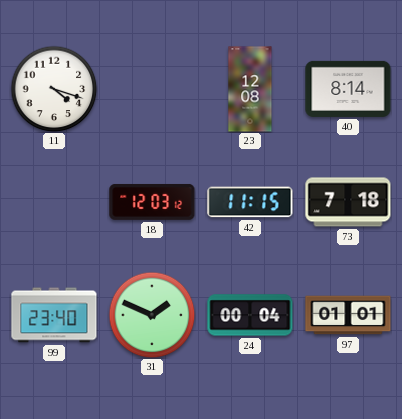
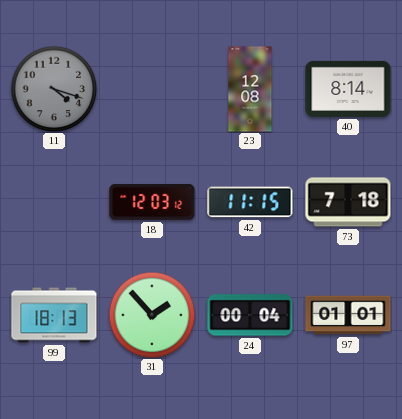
11 dial: white -> grey
99: 23:40 -> 18:13
31: 1:49 -> 1:53
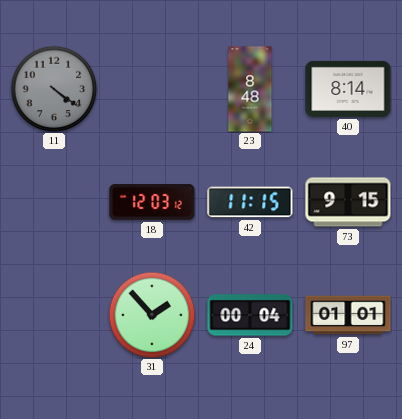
11: 4:18 -> 4:21
23: 12:08 -> 8:48
73: 7:18 -> 9:15
99: 18:13 -> none
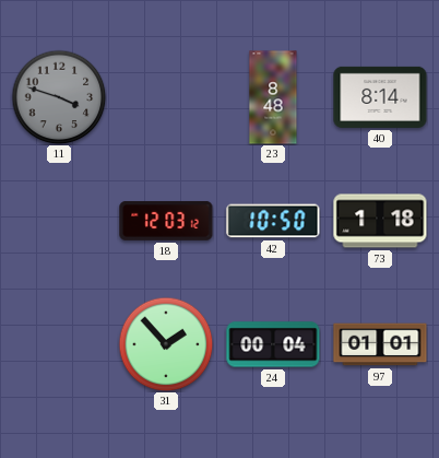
11: 4:21 -> 3:48
42: 11:15 -> 10:50
73: 9:15 -> 1:18
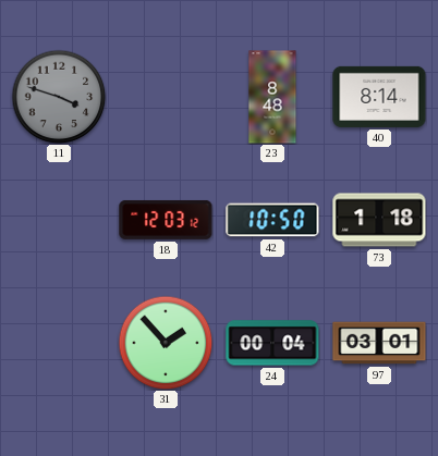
97: 01:01 -> 03:01
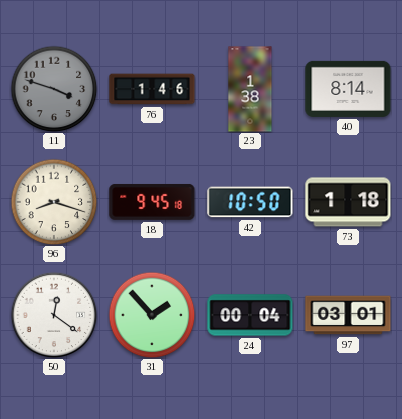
76: none -> 1:46
23: 8:48 -> 1:38
96: none -> 8:18
18: 12:03 -> 9:45
50: none -> 12:21
